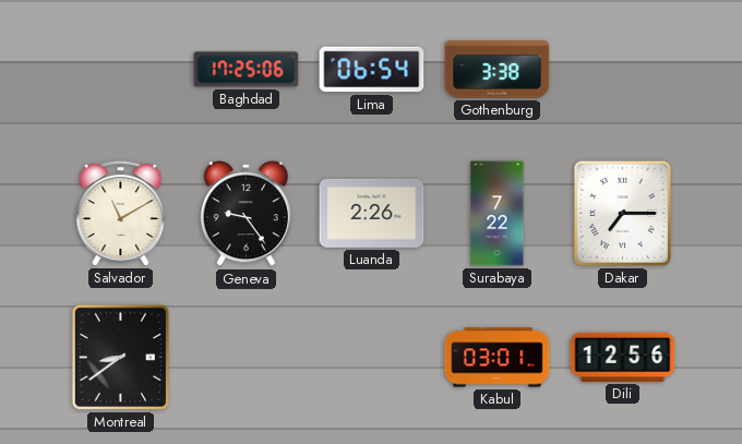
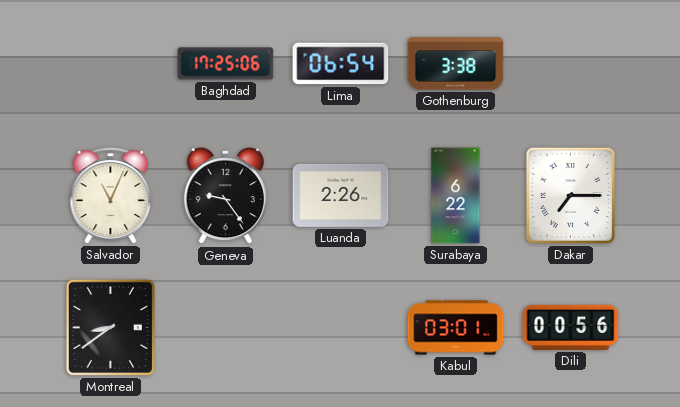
Salvador: 11:10 -> 11:04
Surabaya: 7:22 -> 6:22
Dili: 12:56 -> 00:56
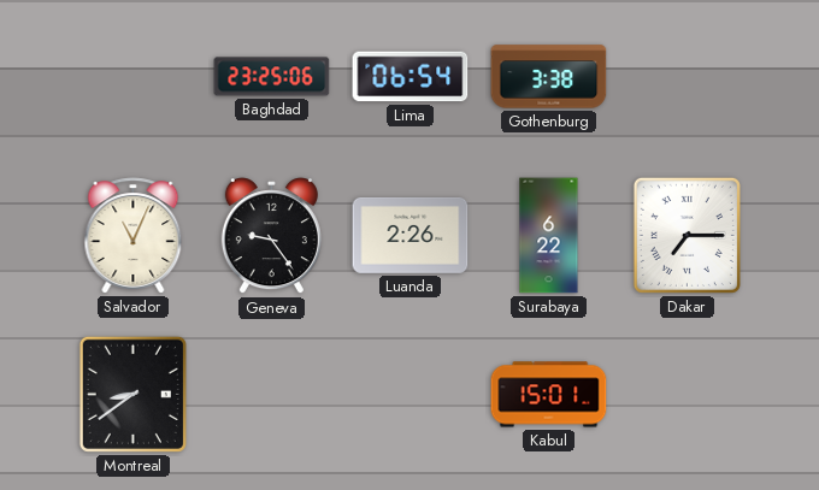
Baghdad: 17:25 -> 23:25
Kabul: 03:01 -> 15:01
Dili: 00:56 -> none
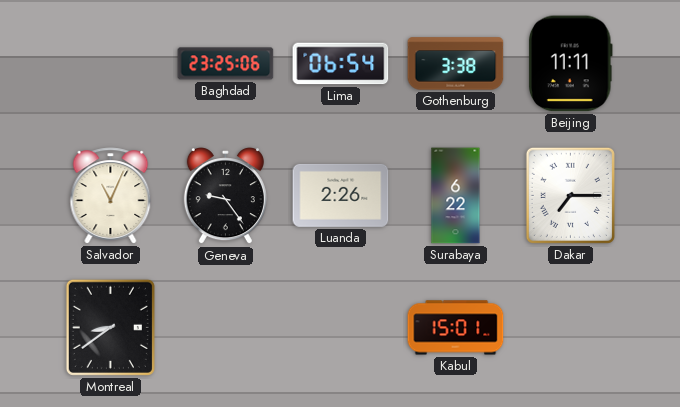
Beijing: none -> 11:11
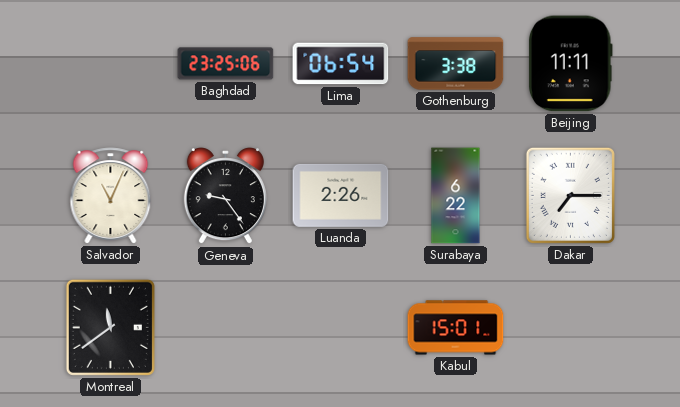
Montreal: 8:39 -> 11:39
